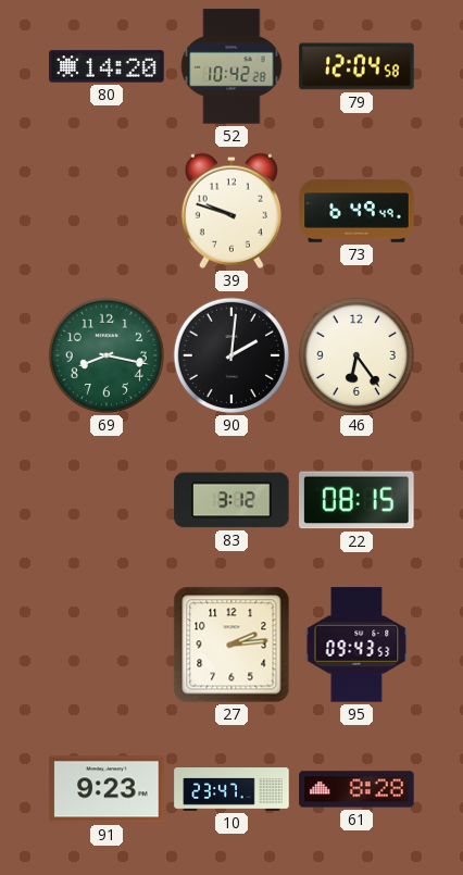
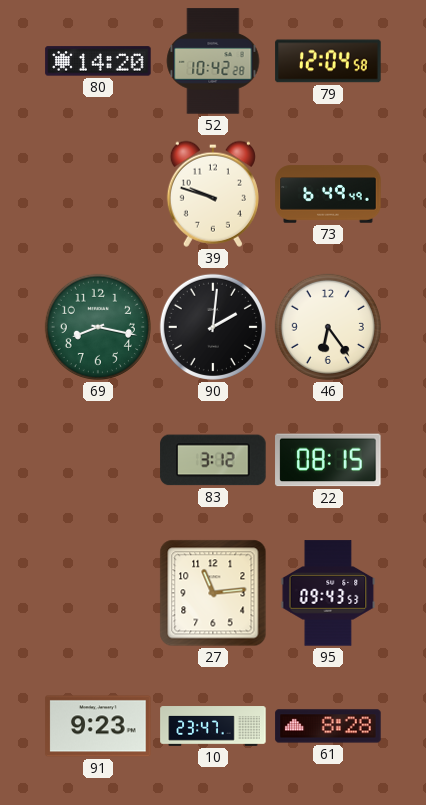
27: 2:14 -> 11:14
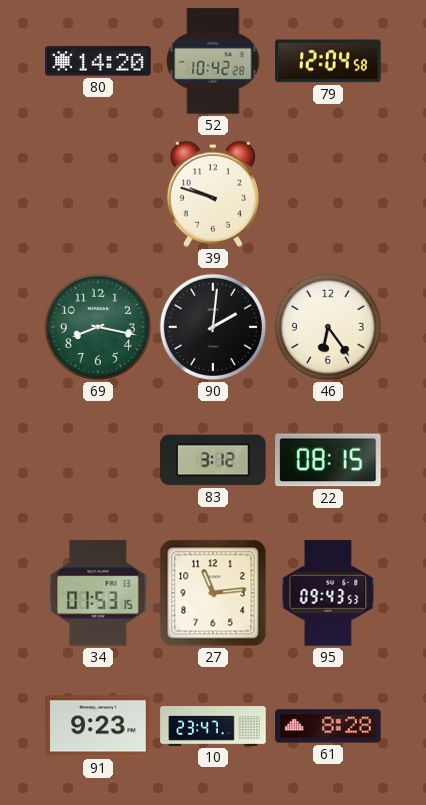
73: 6:49 -> none
34: none -> 01:53
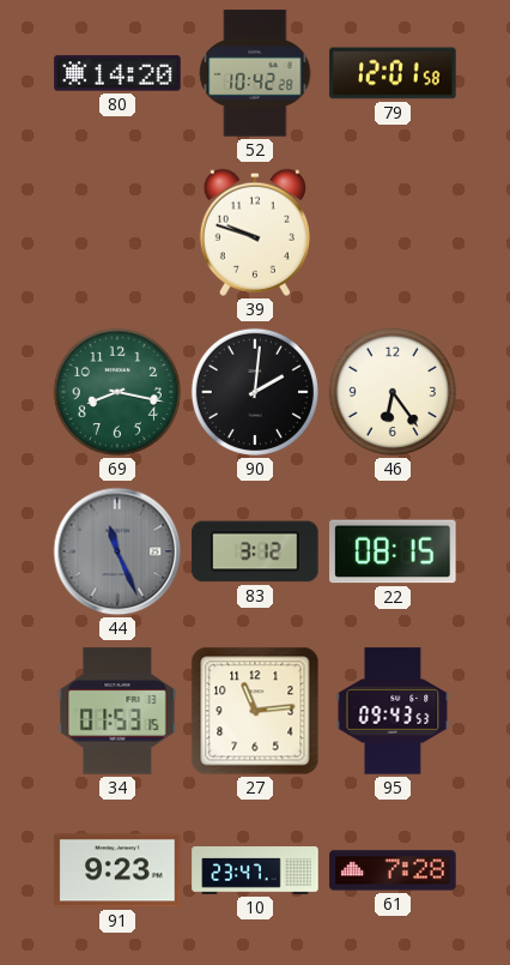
79: 12:04 -> 12:01
44: none -> 11:26
61: 8:28 -> 7:28
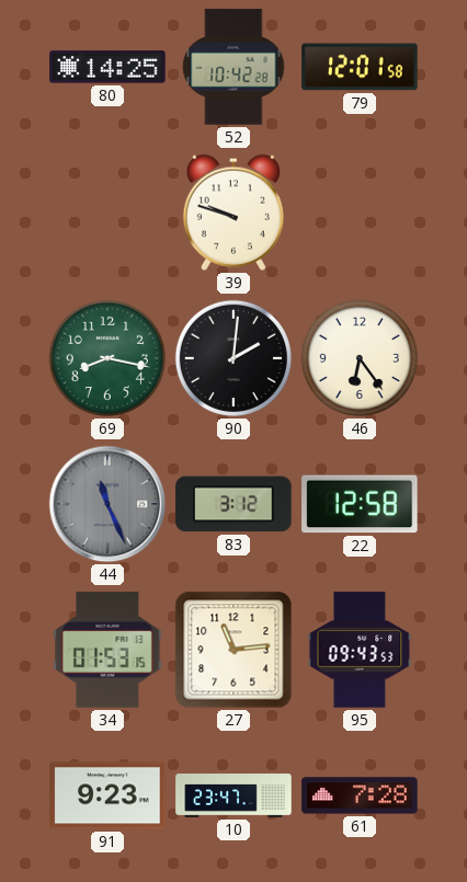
80: 14:20 -> 14:25
22: 08:15 -> 12:58
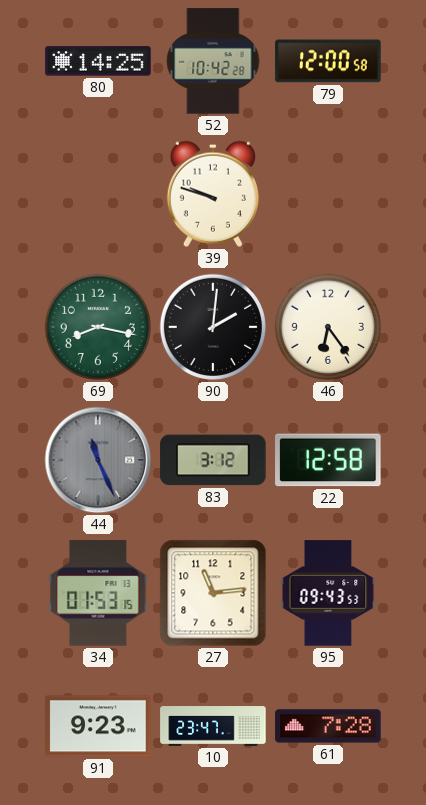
79: 12:01 -> 12:00
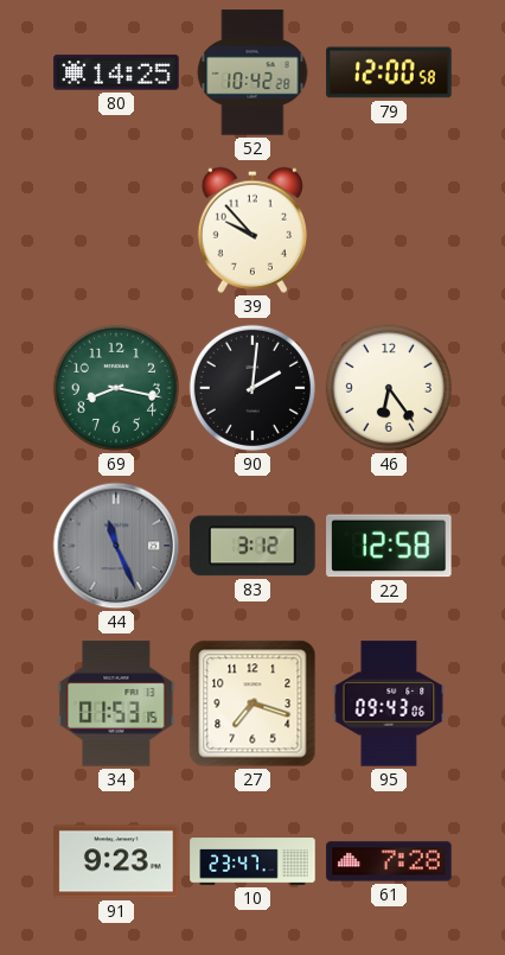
39: 9:48 -> 9:53
27: 11:14 -> 7:18
95: 09:43:53 -> 09:43:06
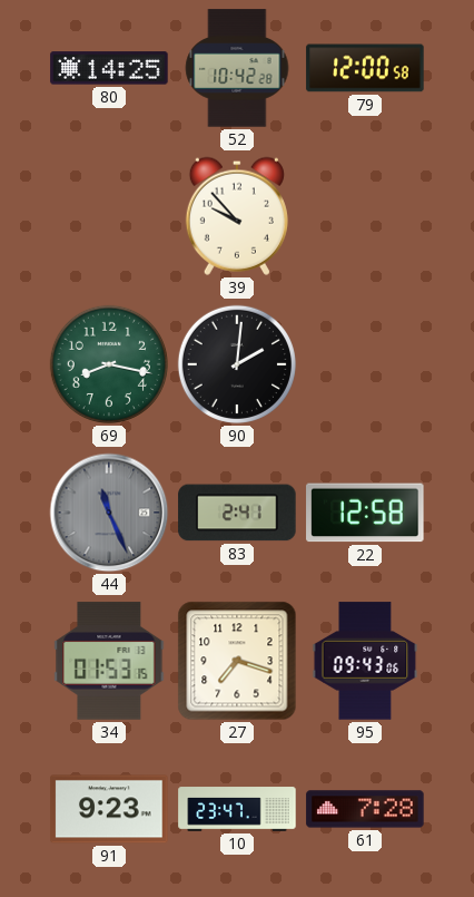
46: 6:24 -> none
83: 3:12 -> 2:41
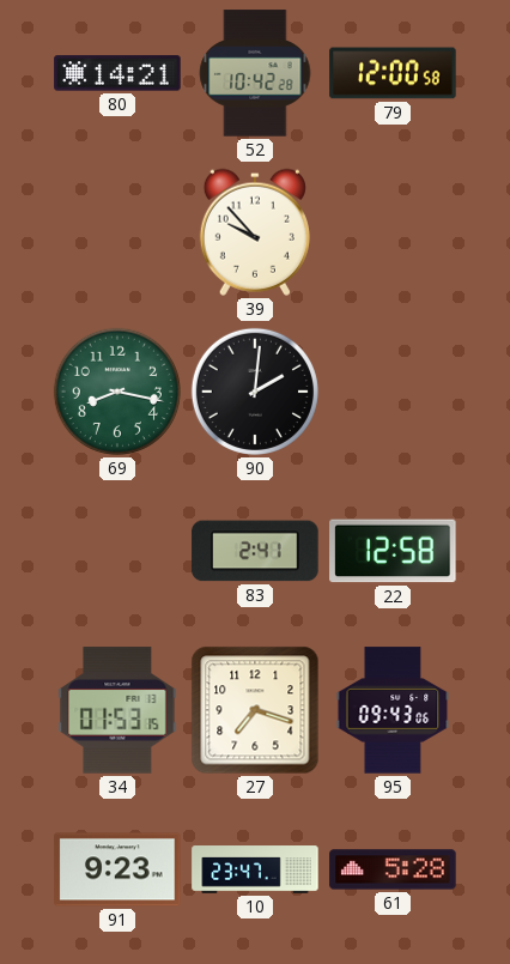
80: 14:25 -> 14:21
44: 11:26 -> none
61: 7:28 -> 5:28
